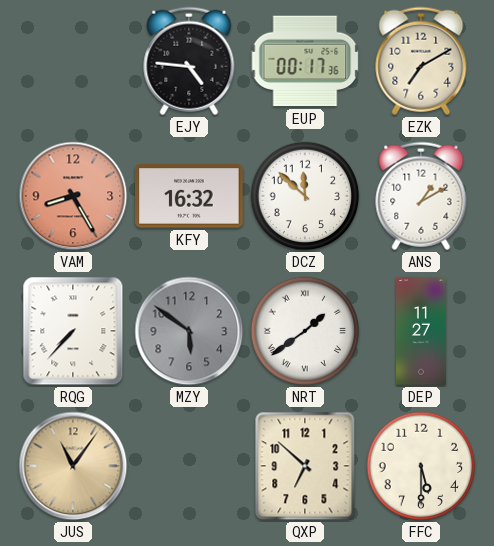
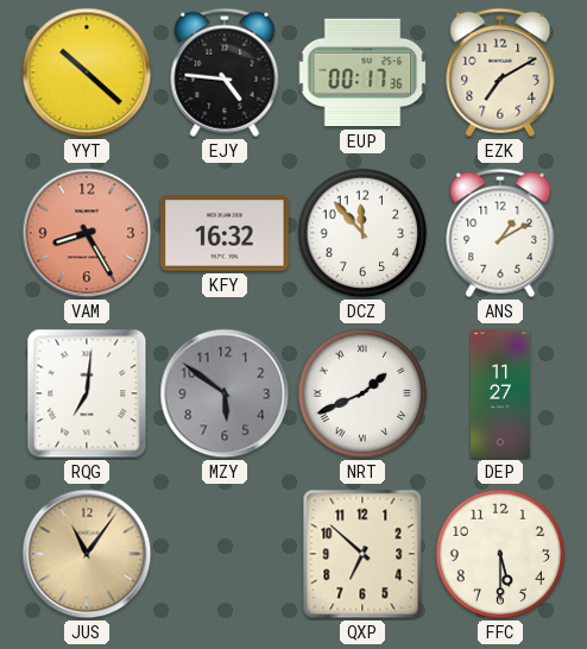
YYT: none -> 10:22
DCZ: 11:52 -> 11:53
RQG: 7:37 -> 7:01
NRT: 1:39 -> 1:41
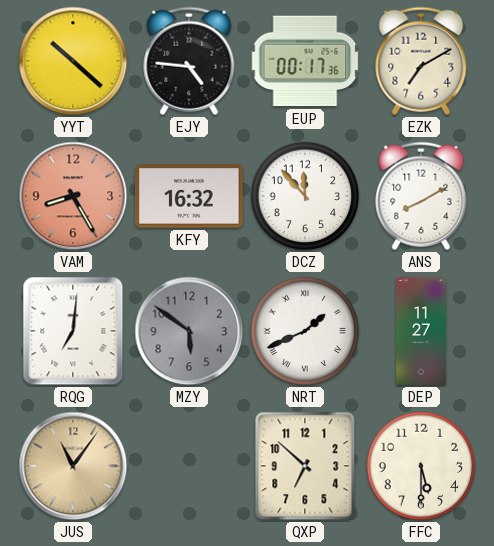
ANS: 1:10 -> 8:10
